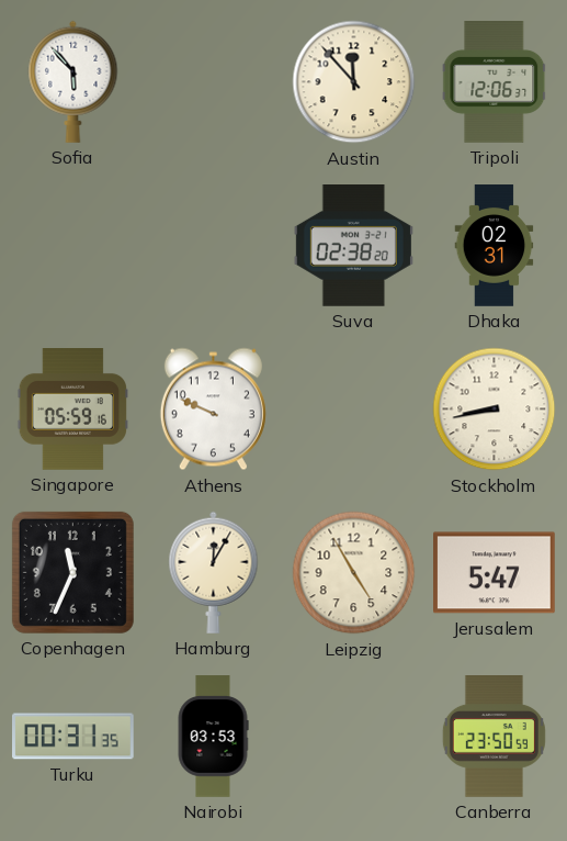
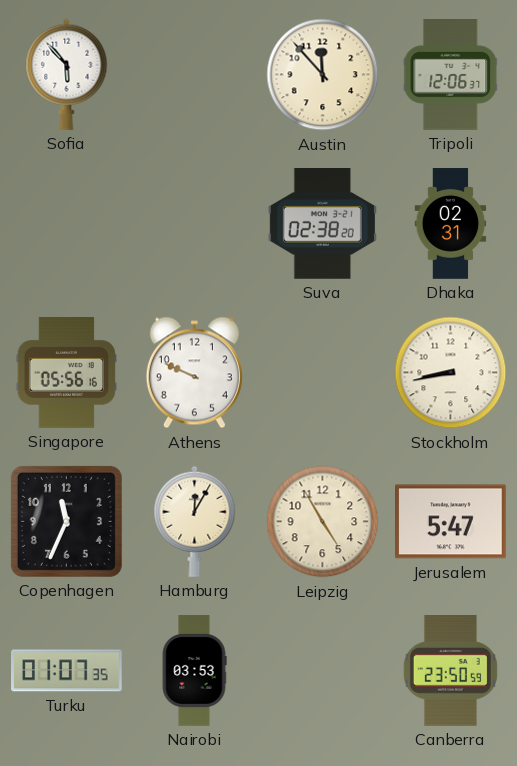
Singapore: 05:59 -> 05:56
Turku: 00:31 -> 01:07
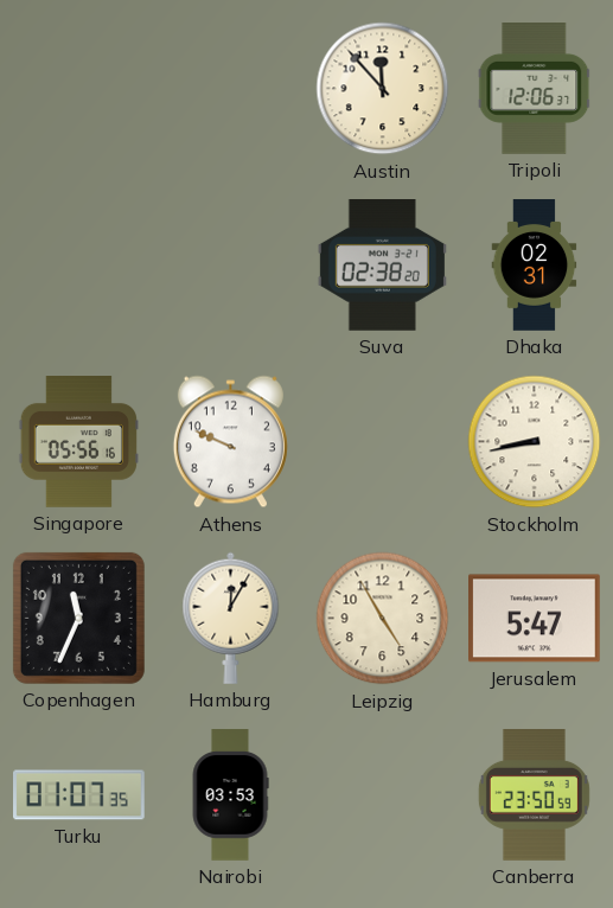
Sofia: 5:53 -> none
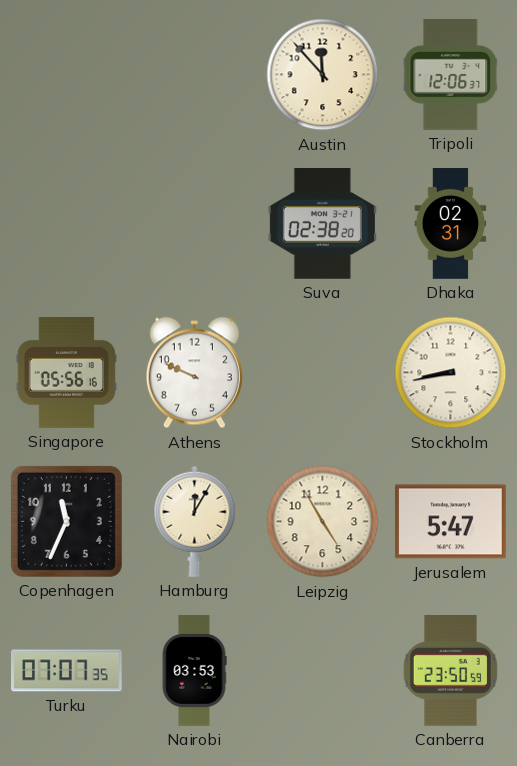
Turku: 01:07 -> 07:07
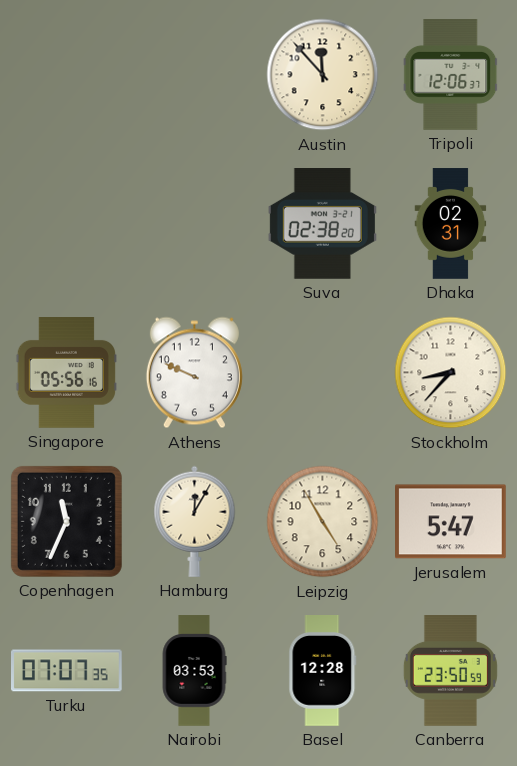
Stockholm: 8:43 -> 8:37
Basel: none -> 12:28
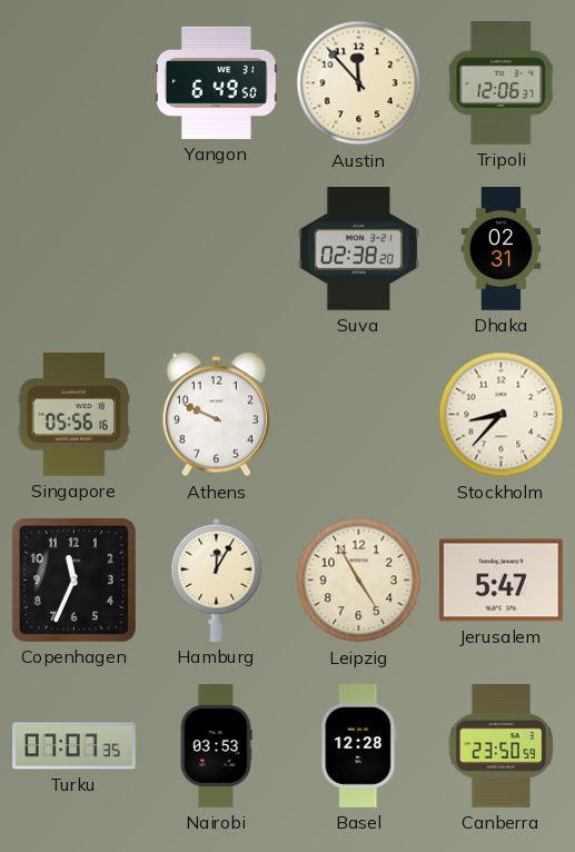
Yangon: none -> 6:49
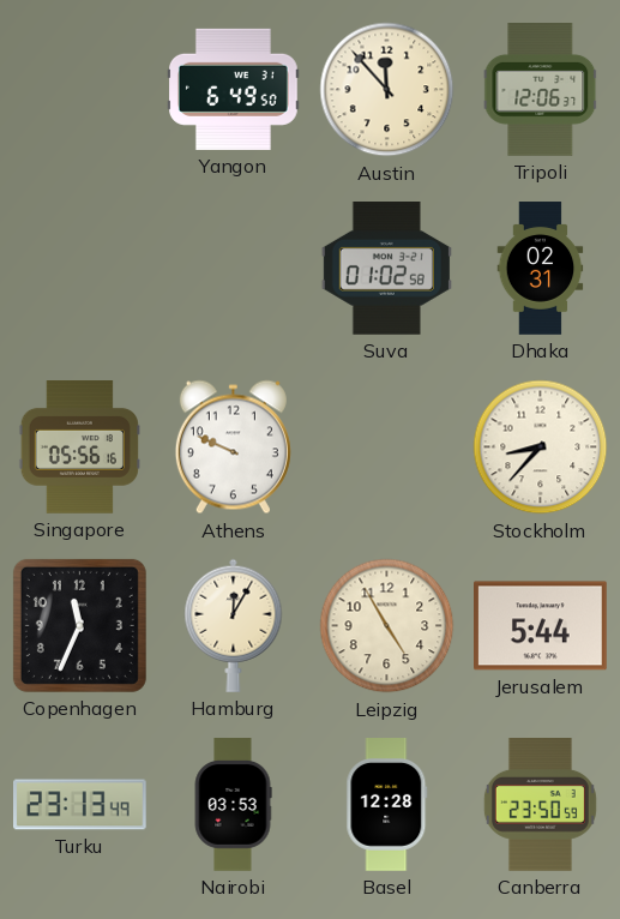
Suva: 02:38 -> 01:02
Jerusalem: 5:47 -> 5:44
Turku: 07:07 -> 23:13
